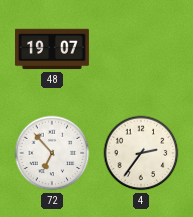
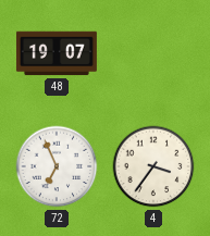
72: 6:53 -> 6:56
4: 2:36 -> 3:36
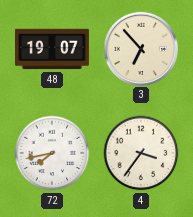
3: none -> 6:53
72: 6:56 -> 7:43
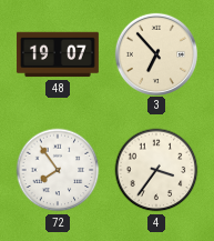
72: 7:43 -> 7:54
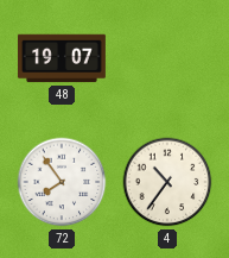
3: 6:53 -> none
4: 3:36 -> 10:36
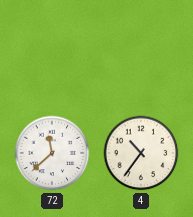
48: 19:07 -> none
72: 7:54 -> 11:38
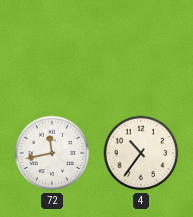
72: 11:38 -> 11:43
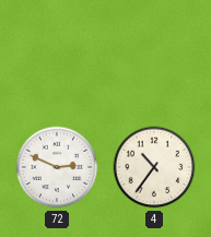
72: 11:43 -> 2:49
